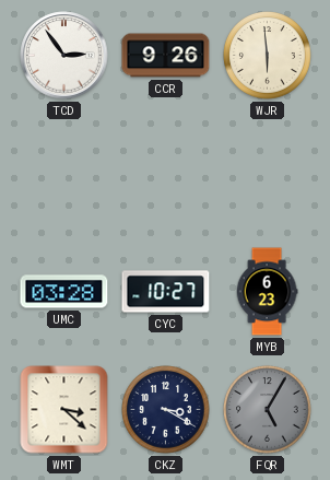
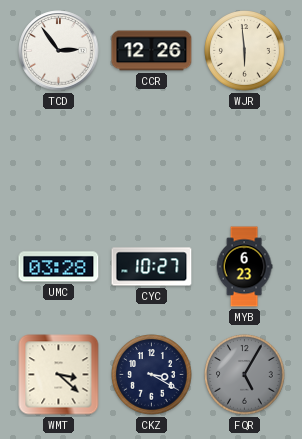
CCR: 9:26 -> 12:26
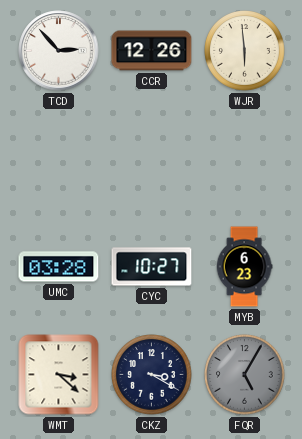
TCD: 2:54 -> 2:53
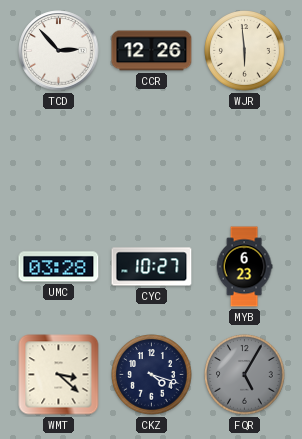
CKZ: 3:20 -> 4:18
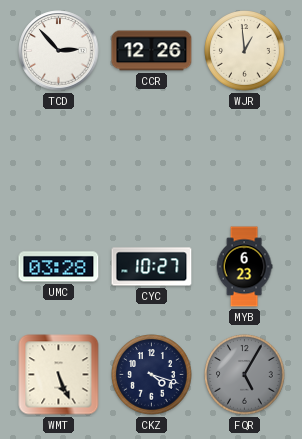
WJR: 5:59 -> 12:59
WMT: 3:22 -> 5:26
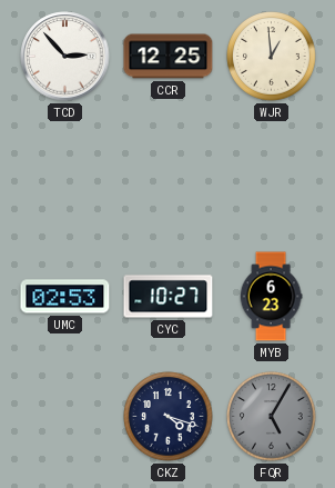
CCR: 12:26 -> 12:25
UMC: 03:28 -> 02:53
WMT: 5:26 -> none
